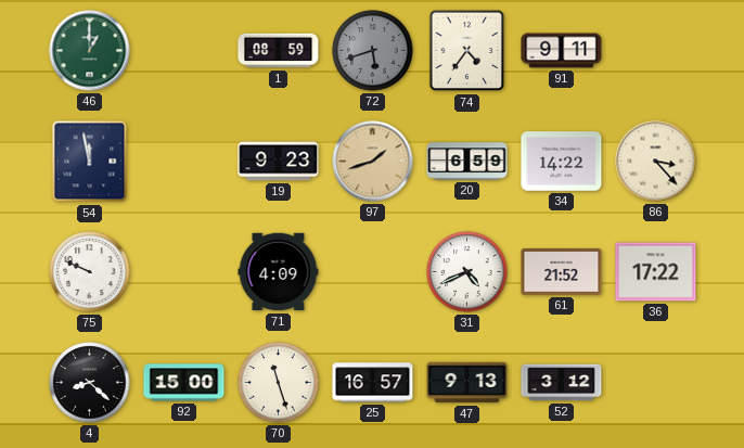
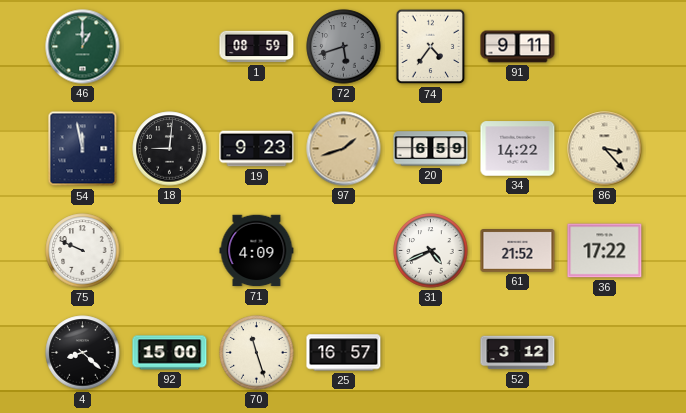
18: none -> 9:01
47: 9:13 -> none
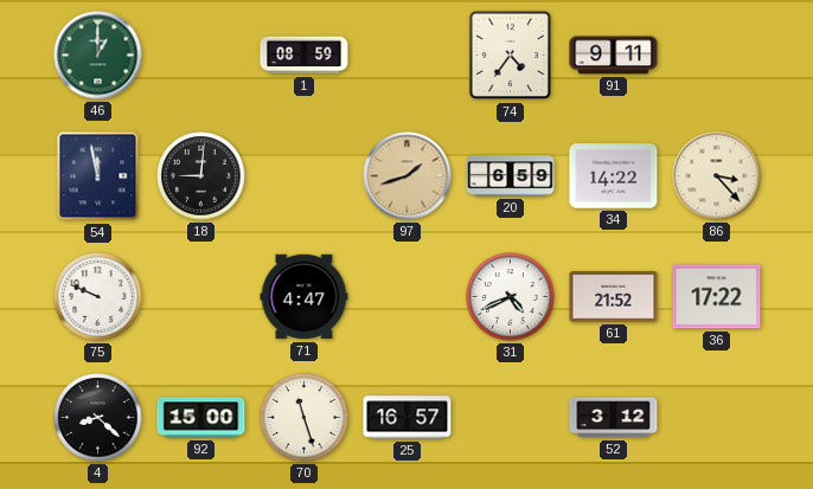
72: 5:42 -> none
19: 9:23 -> none
71: 4:09 -> 4:47
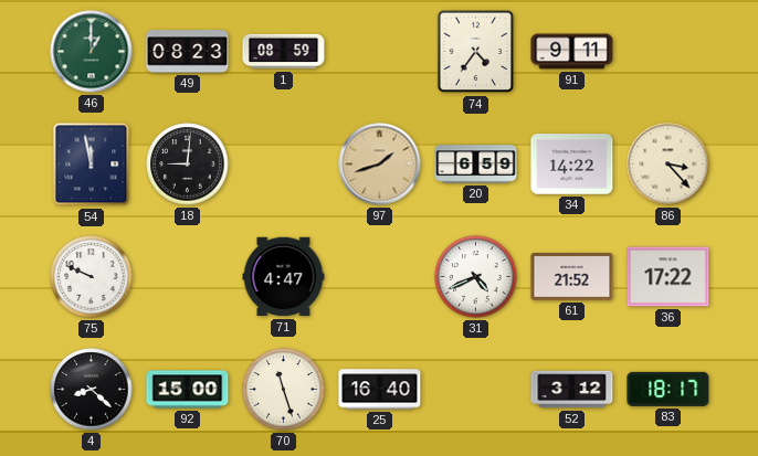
49: none -> 08:23
25: 16:57 -> 16:40
83: none -> 18:17
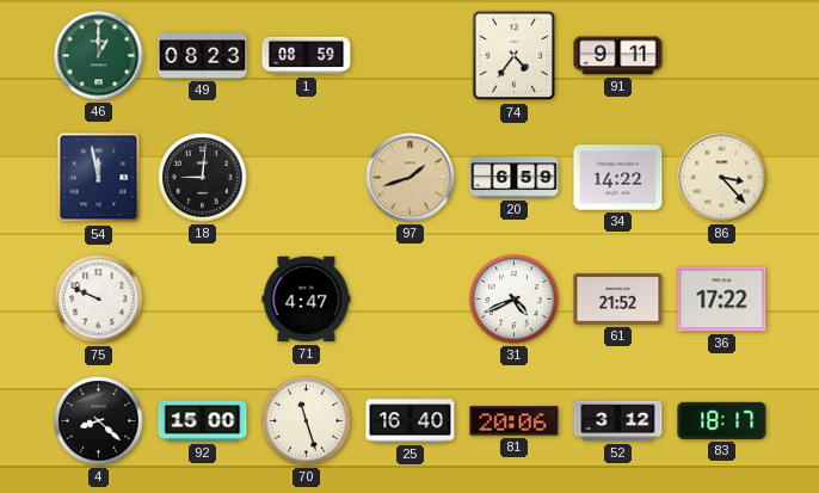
81: none -> 20:06
